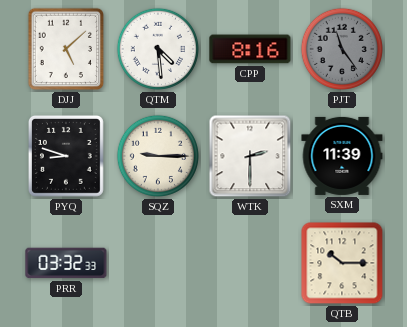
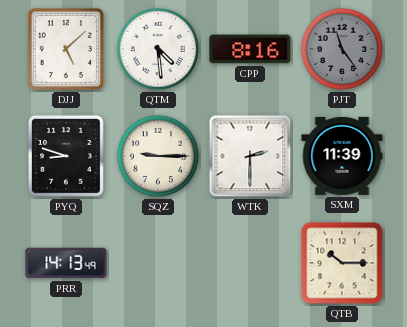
PRR: 03:32 -> 14:13
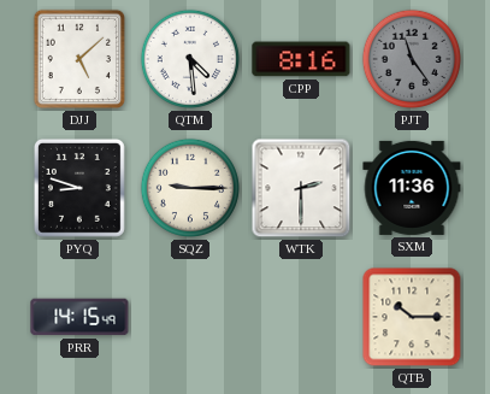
SXM: 11:39 -> 11:36
PRR: 14:13 -> 14:15
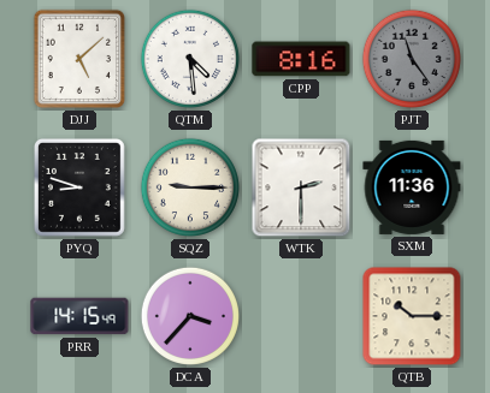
DCA: none -> 3:37
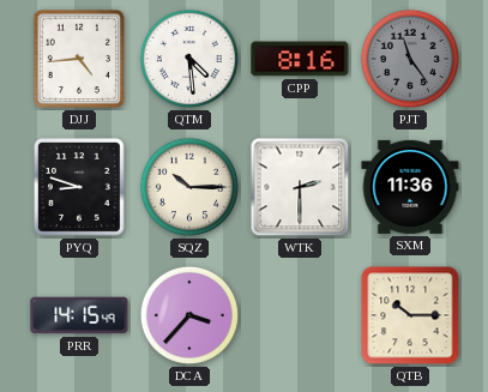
DJJ: 5:08 -> 4:44
SQZ: 9:15 -> 10:15
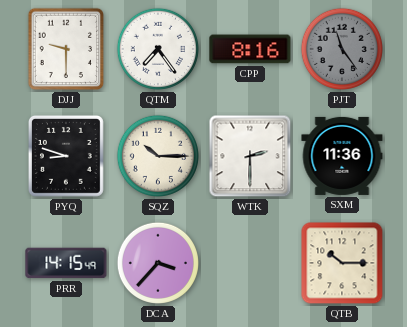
DJJ: 4:44 -> 9:30
QTM: 4:29 -> 7:24
